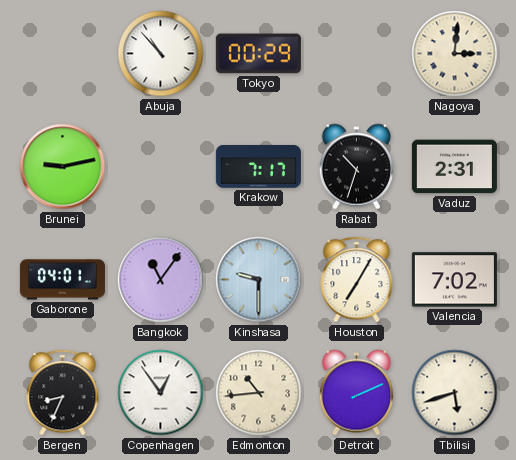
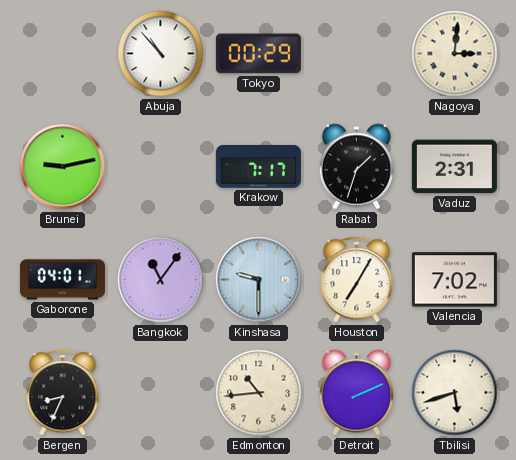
Rabat: 10:33 -> 1:33
Copenhagen: 12:54 -> none
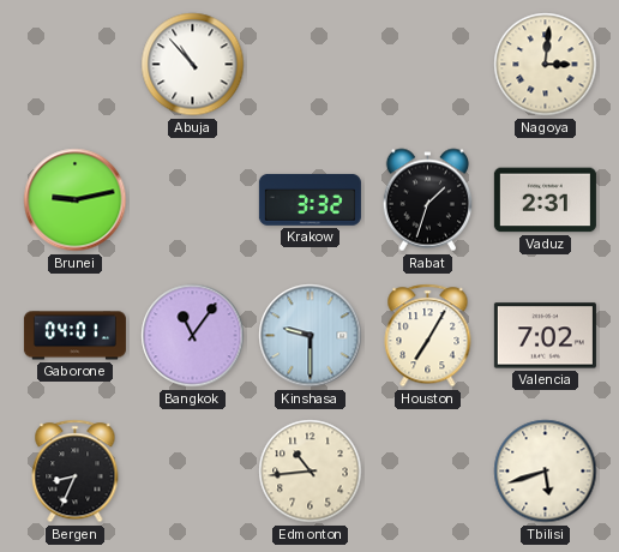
Tokyo: 00:29 -> none
Krakow: 7:17 -> 3:32
Detroit: 2:11 -> none
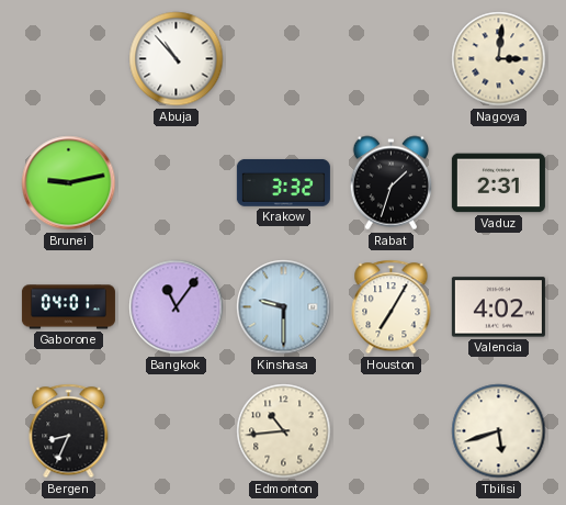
Valencia: 7:02 -> 4:02
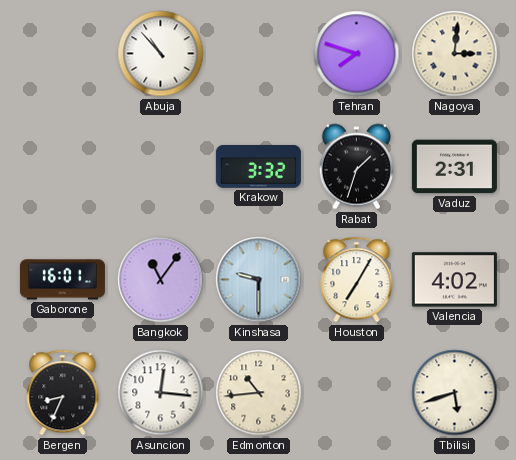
Tehran: none -> 7:48
Brunei: 9:13 -> none
Gaborone: 04:01 -> 16:01
Asuncion: none -> 12:16
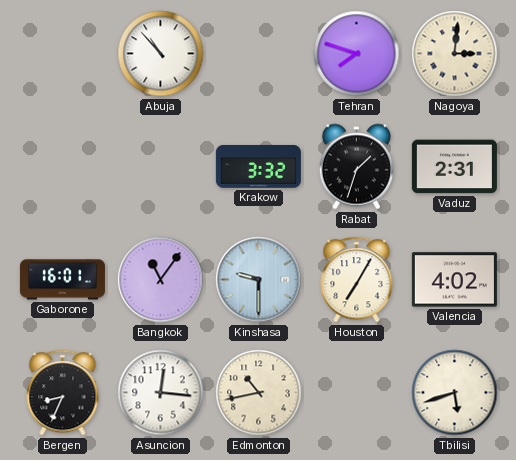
Edmonton: 10:44 -> 10:43
